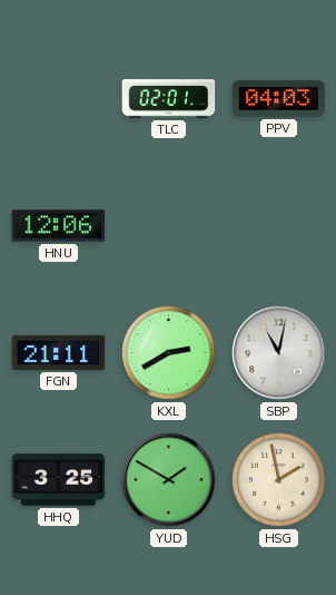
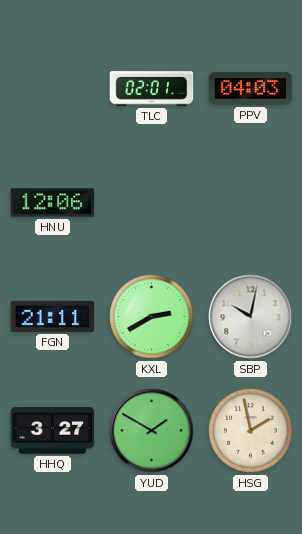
SBP: 11:02 -> 10:02
HHQ: 3:25 -> 3:27
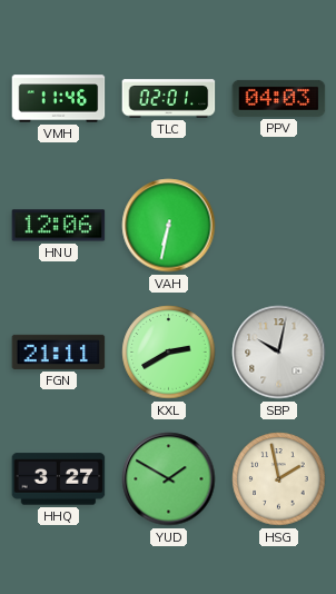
VMH: none -> 11:46
VAH: none -> 6:32
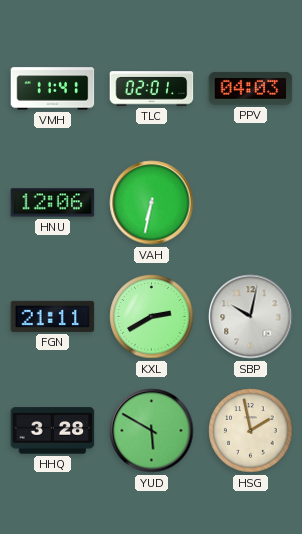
VMH: 11:46 -> 11:41
HHQ: 3:27 -> 3:28
YUD: 1:50 -> 5:50
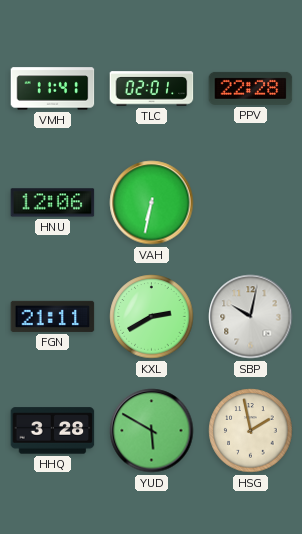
PPV: 04:03 -> 22:28
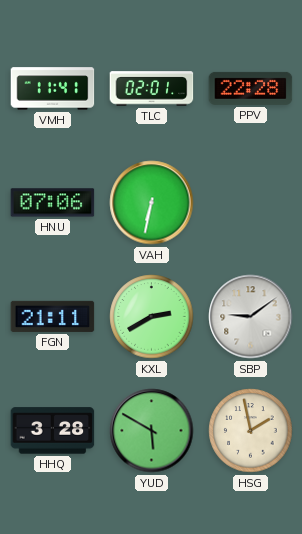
HNU: 12:06 -> 07:06
SBP: 10:02 -> 9:09
